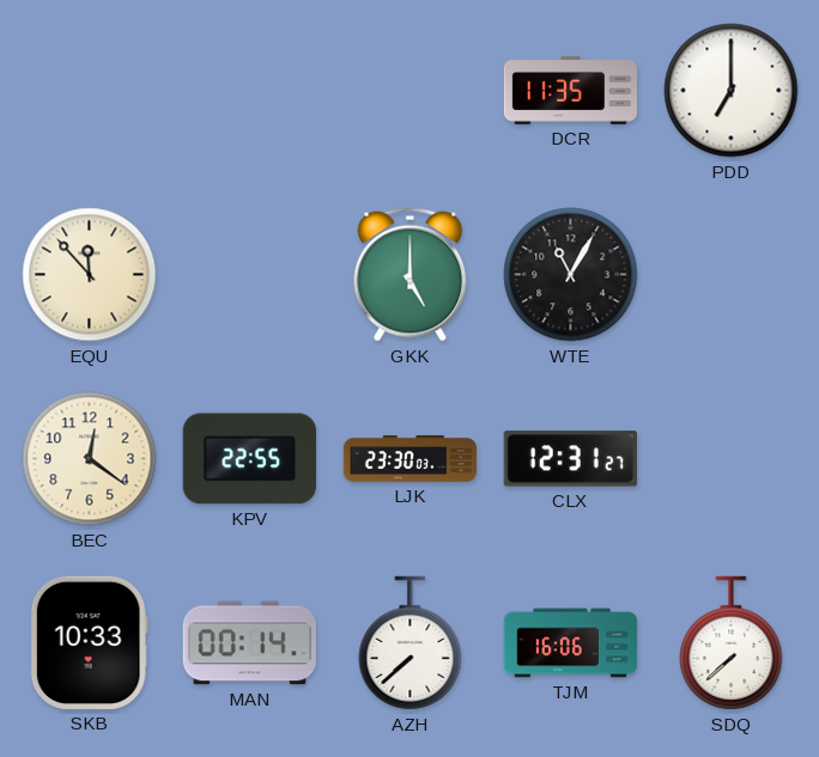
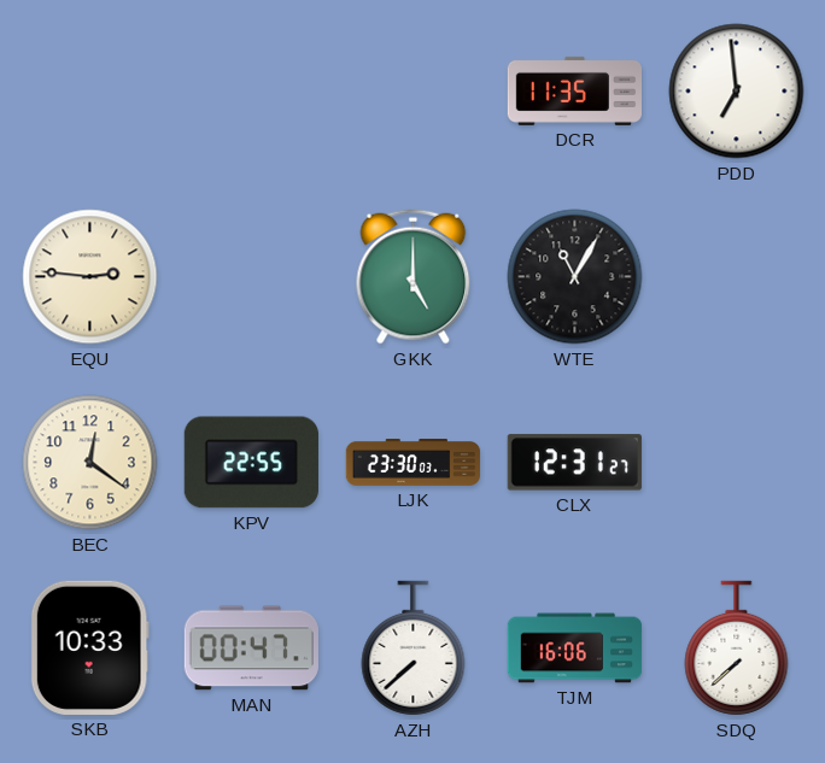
PDD: 7:00 -> 6:59
EQU: 11:53 -> 2:46
MAN: 00:14 -> 00:47
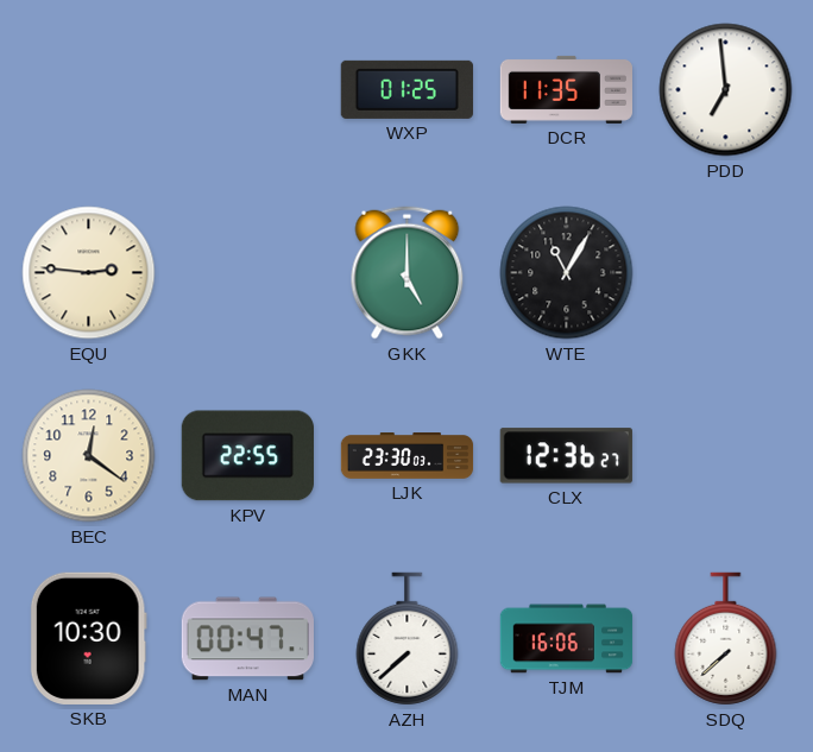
WXP: none -> 01:25
CLX: 12:31 -> 12:36
SKB: 10:33 -> 10:30
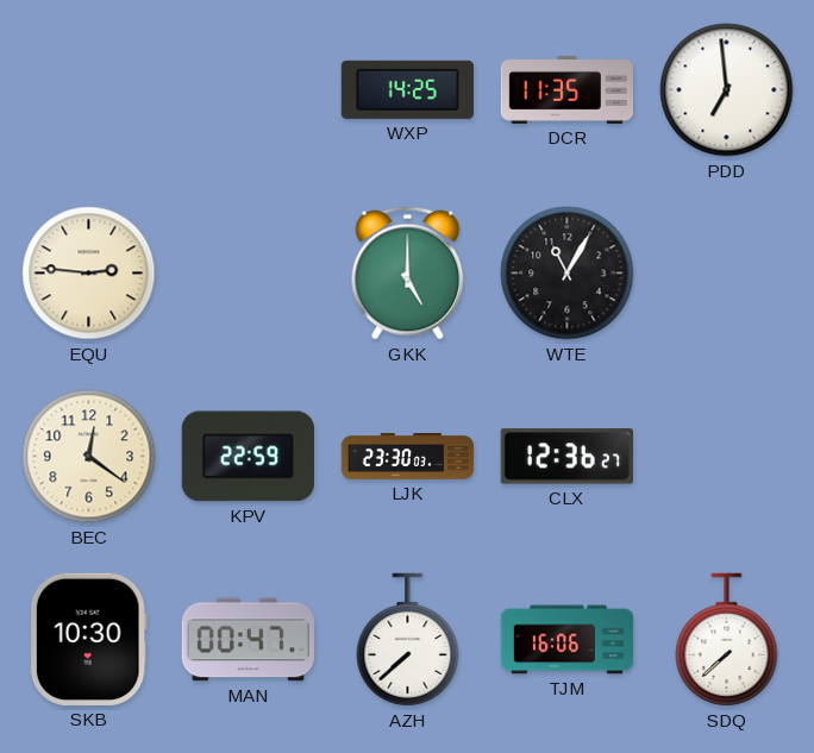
WXP: 01:25 -> 14:25
KPV: 22:55 -> 22:59
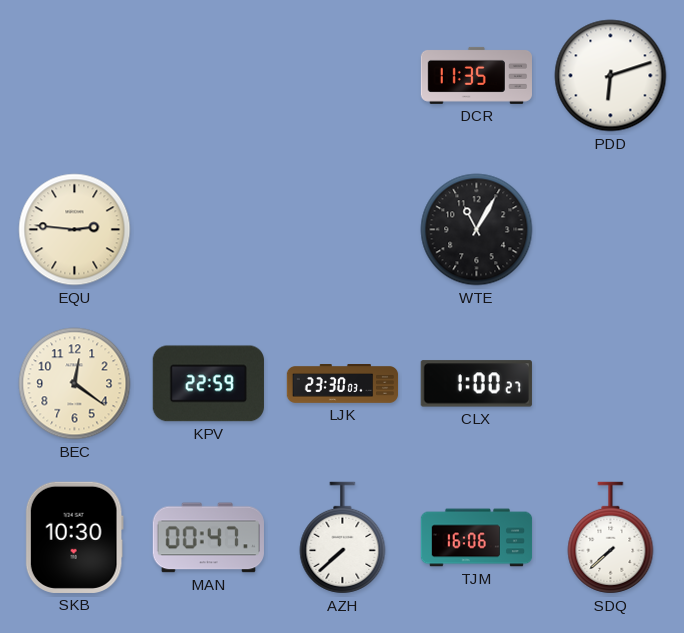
WXP: 14:25 -> none
PDD: 6:59 -> 6:12
GKK: 5:00 -> none
CLX: 12:36 -> 1:00
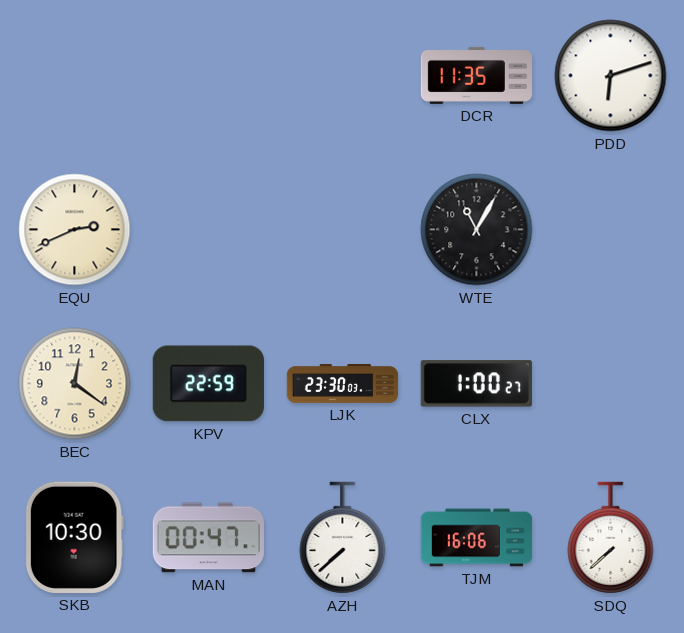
EQU: 2:46 -> 2:41
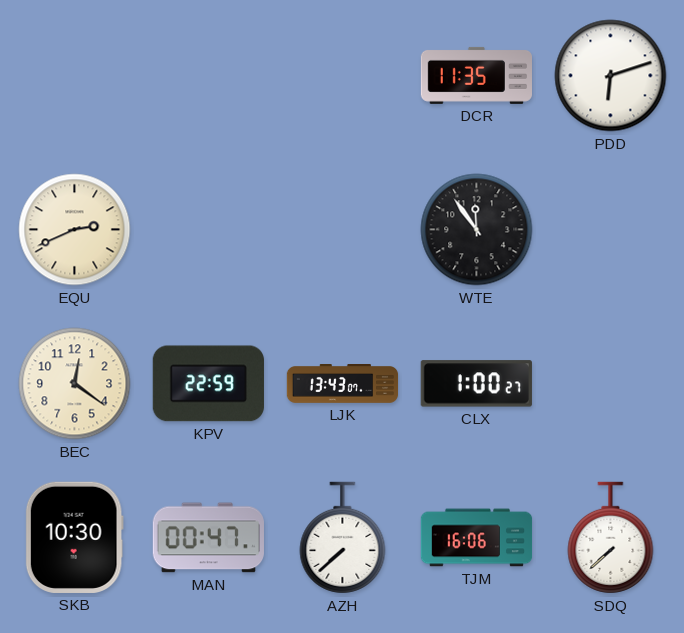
WTE: 11:05 -> 11:54
LJK: 23:30 -> 13:43
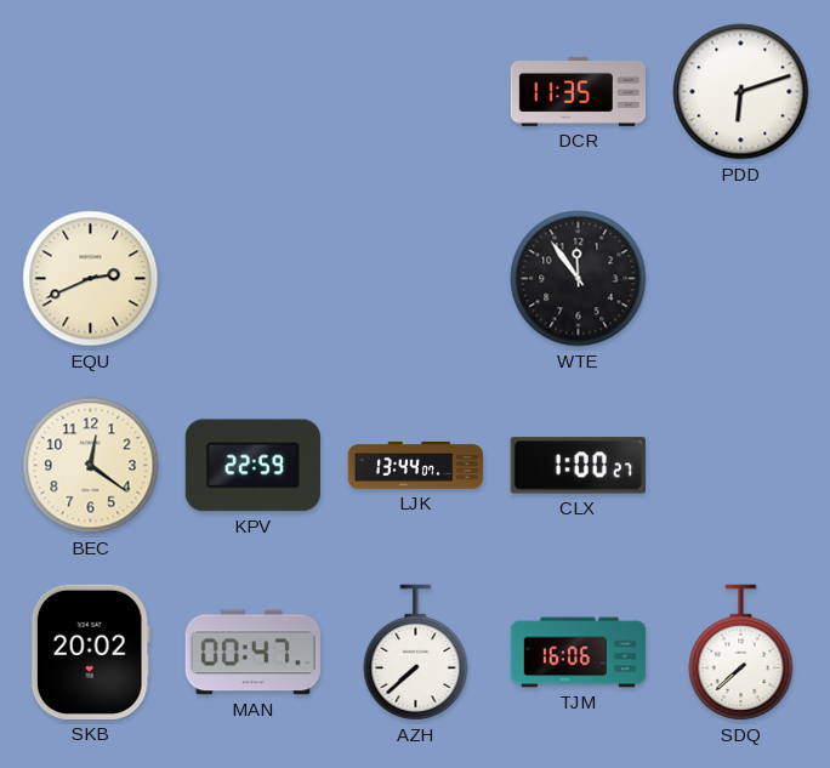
LJK: 13:43 -> 13:44
SKB: 10:30 -> 20:02
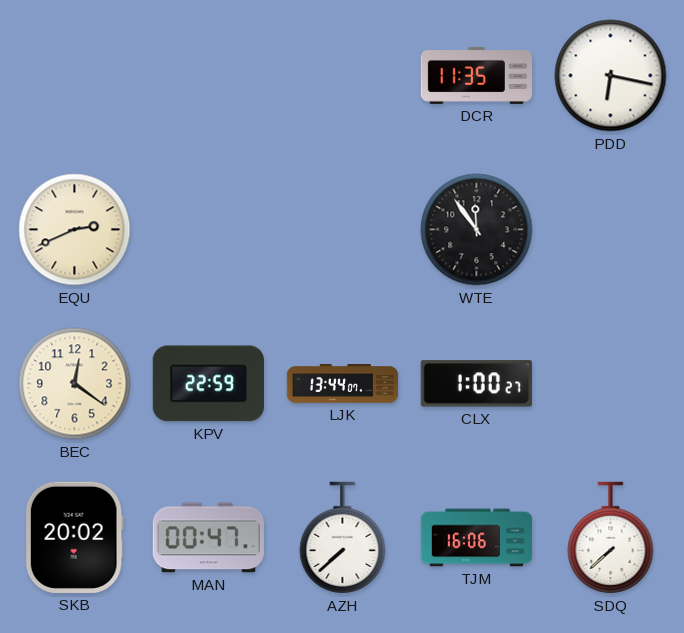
PDD: 6:12 -> 6:17
